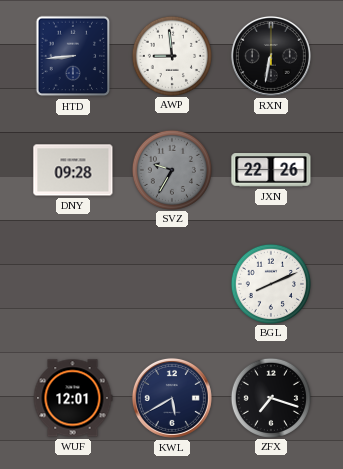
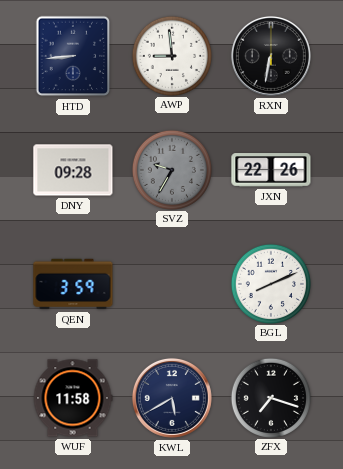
QEN: none -> 3:59
WUF: 12:01 -> 11:58
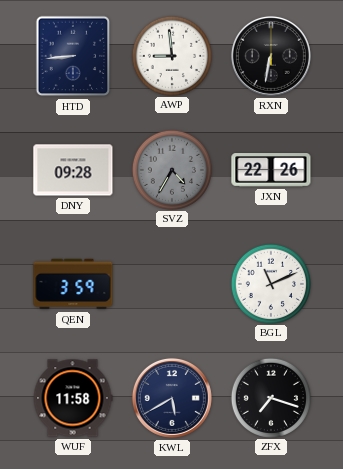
SVZ: 9:35 -> 4:35
BGL: 8:11 -> 11:11
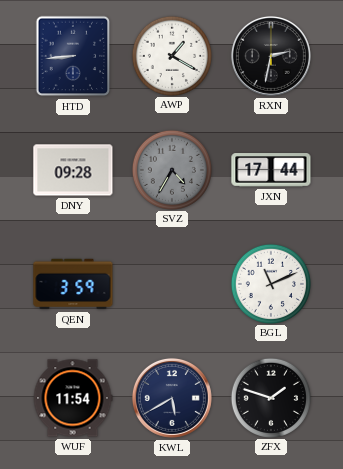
AWP: 8:59 -> 1:20
RXN: 6:32 -> 2:32
JXN: 22:26 -> 17:44
WUF: 11:58 -> 11:54
ZFX: 7:18 -> 1:48
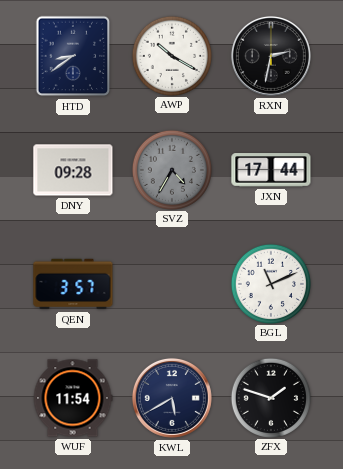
HTD: 8:44 -> 8:39
AWP: 1:20 -> 10:20
QEN: 3:59 -> 3:57
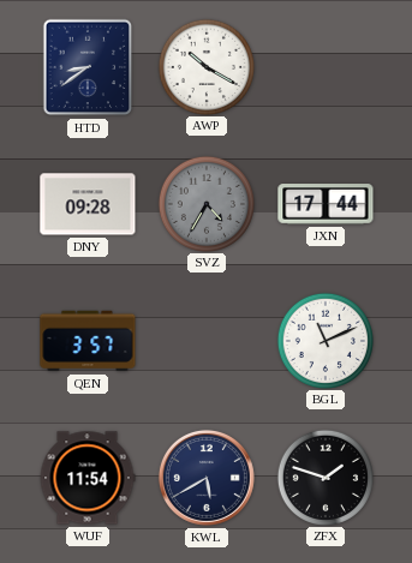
RXN: 2:32 -> none
